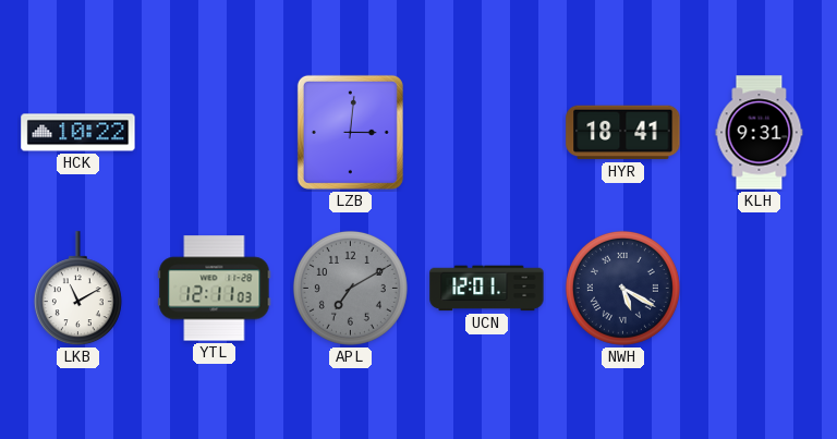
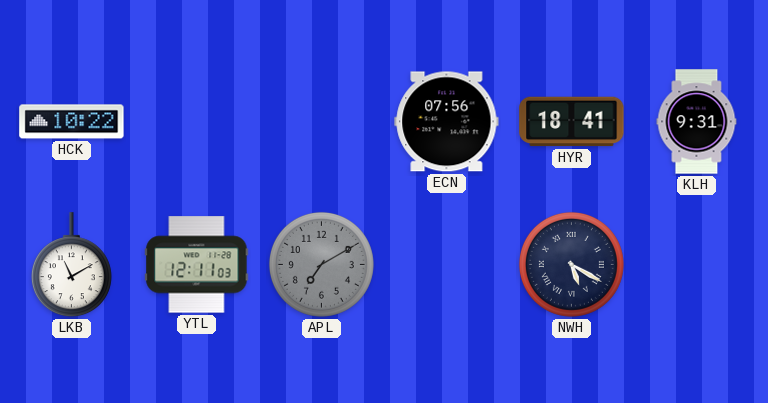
LZB: 3:01 -> none
ECN: none -> 07:56
UCN: 12:01 -> none
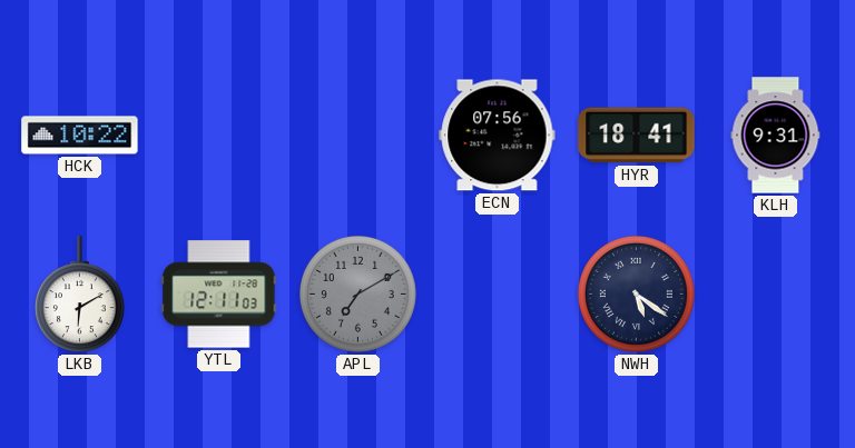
LKB: 11:10 -> 6:10
NWH: 5:20 -> 5:21
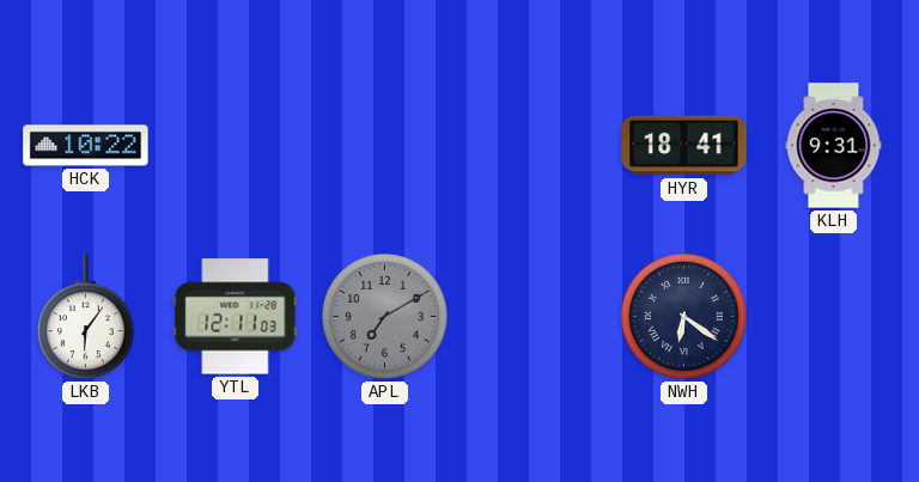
ECN: 07:56 -> none
LKB: 6:10 -> 6:06
NWH: 5:21 -> 6:21
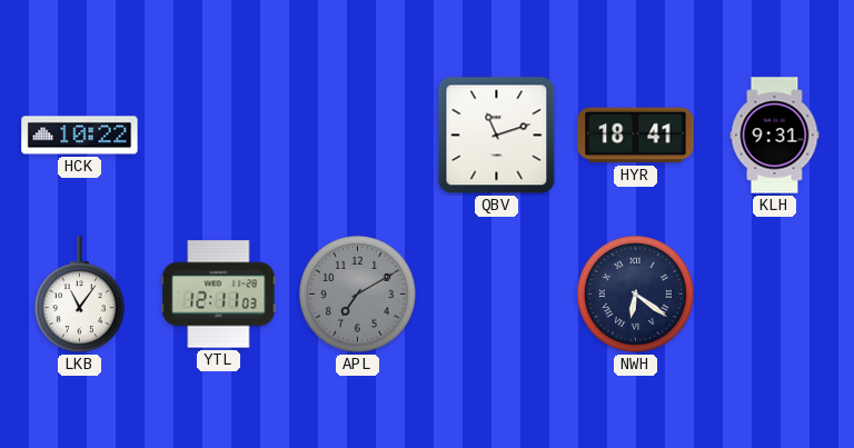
QBV: none -> 11:12
LKB: 6:06 -> 11:06
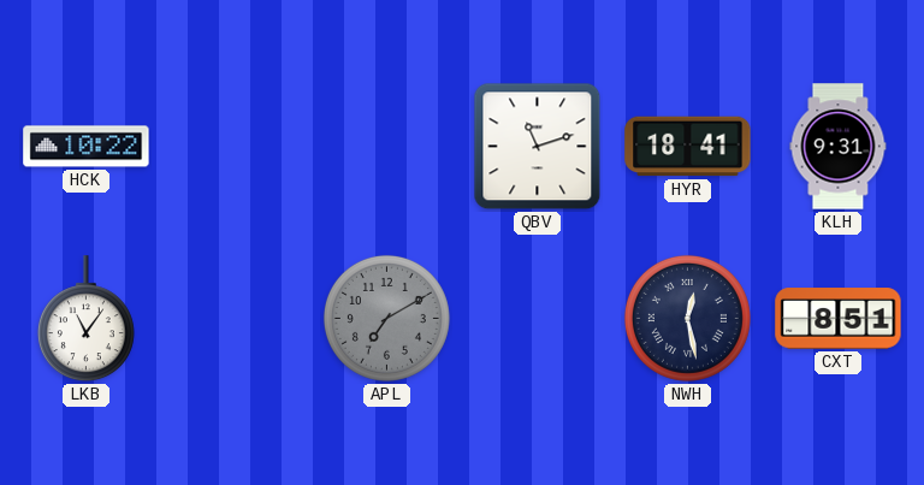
YTL: 12:11 -> none
NWH: 6:21 -> 12:28
CXT: none -> 8:51
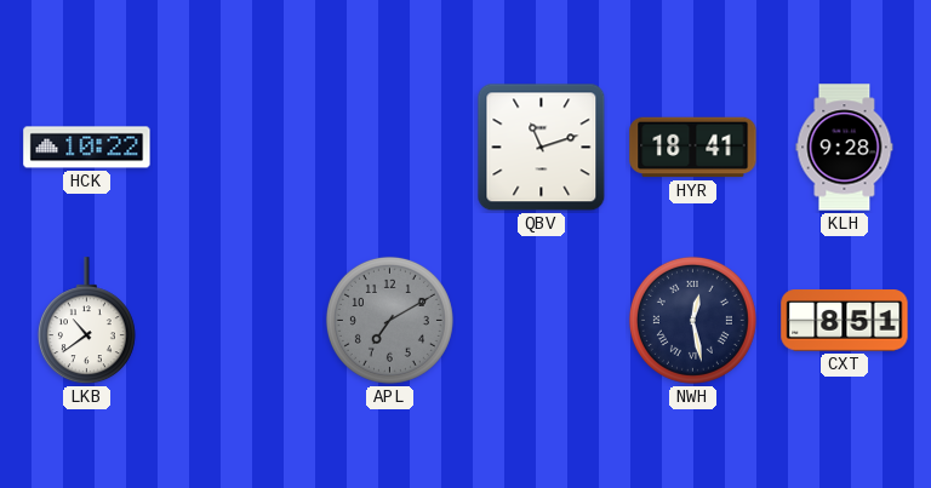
KLH: 9:31 -> 9:28
LKB: 11:06 -> 10:39
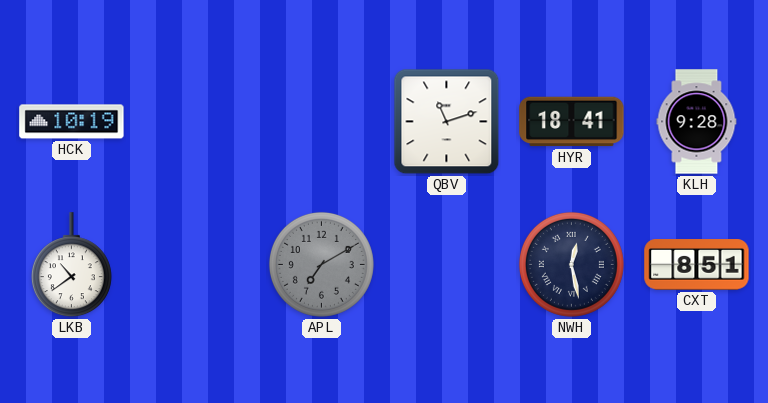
HCK: 10:22 -> 10:19
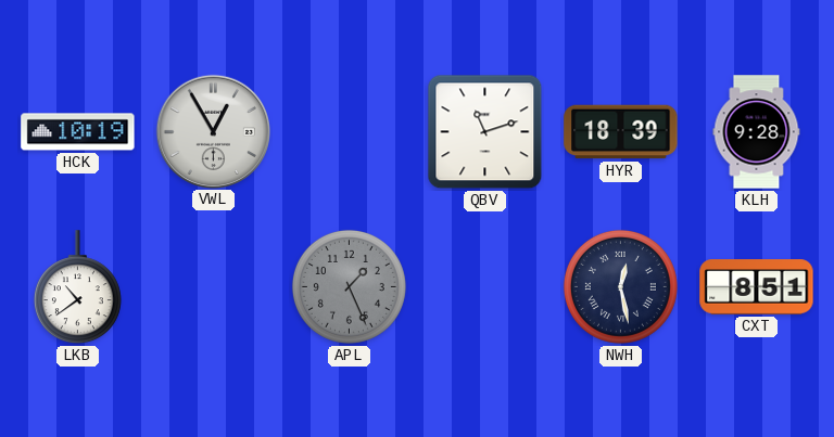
VWL: none -> 12:55
HYR: 18:41 -> 18:39
APL: 7:10 -> 1:26
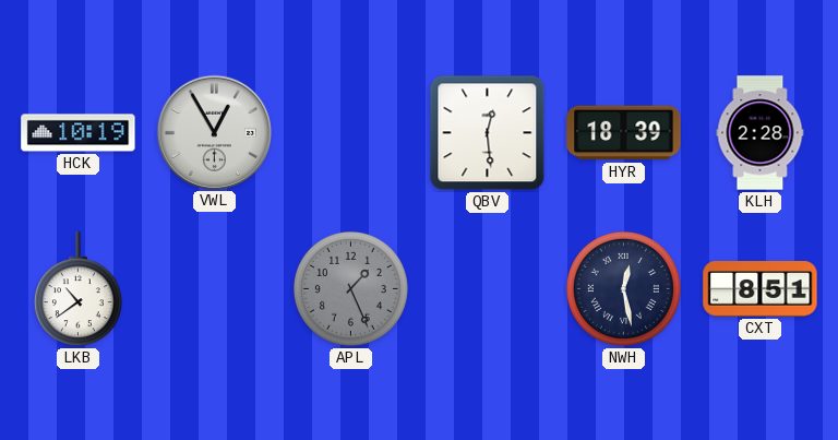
QBV: 11:12 -> 12:29
KLH: 9:28 -> 2:28
